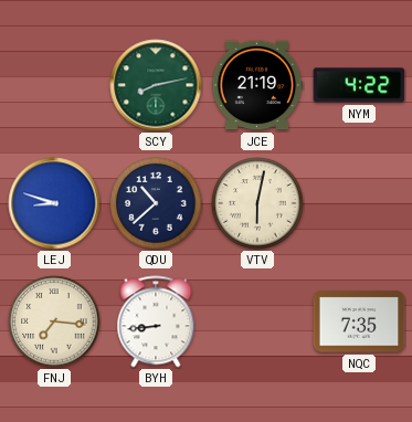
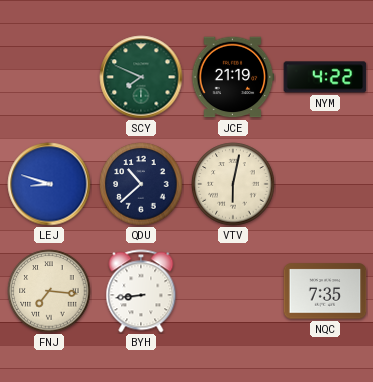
SCY: 8:13 -> 7:49
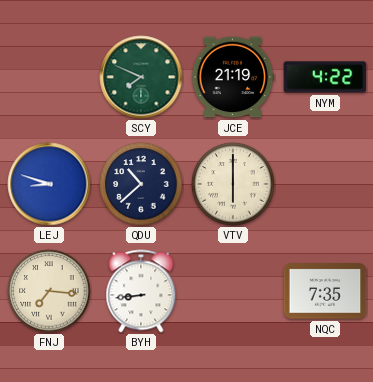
VTV: 6:02 -> 6:00
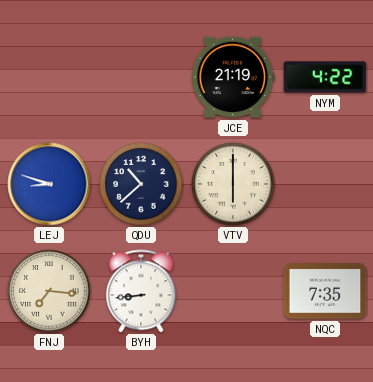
SCY: 7:49 -> none
